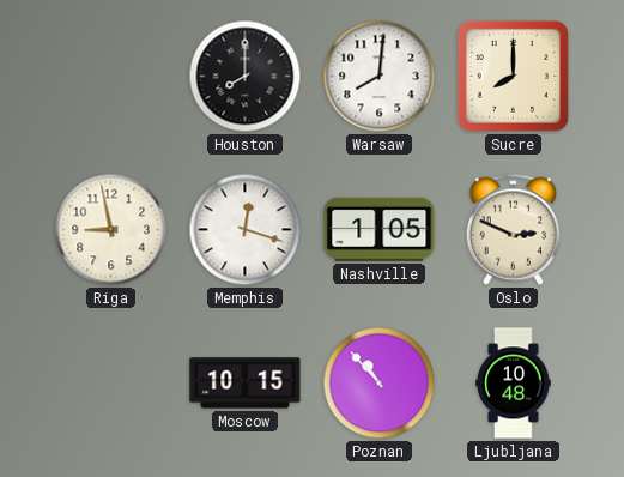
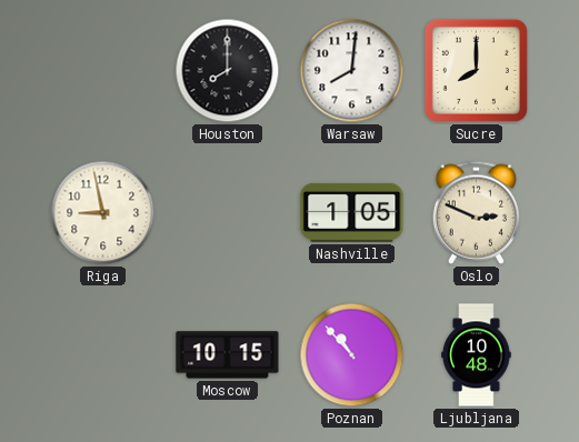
Memphis: 12:18 -> none
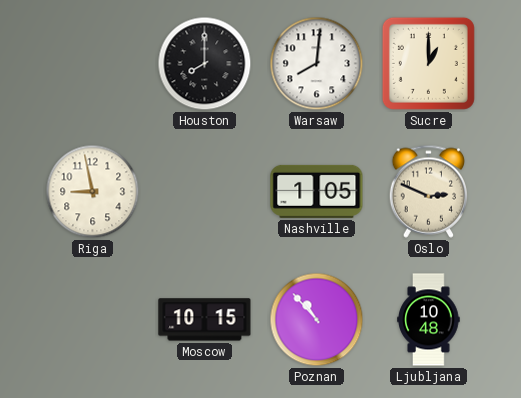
Sucre: 8:00 -> 1:00
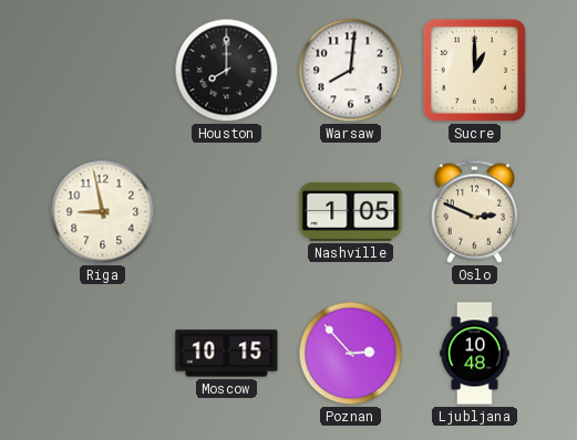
Poznan: 10:53 -> 2:53
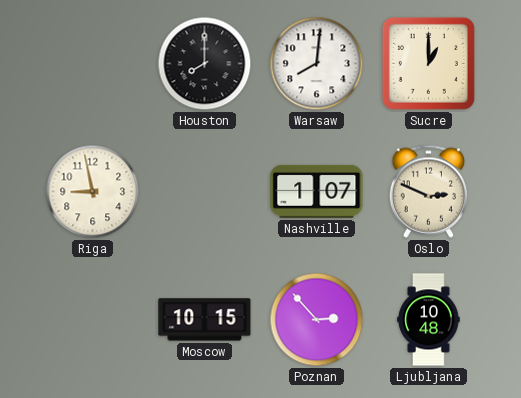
Nashville: 1:05 -> 1:07
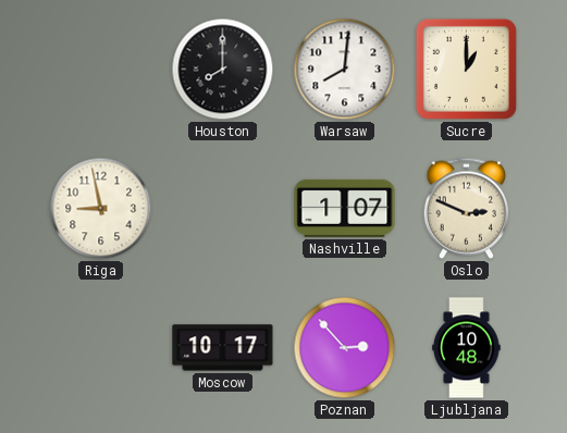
Moscow: 10:15 -> 10:17
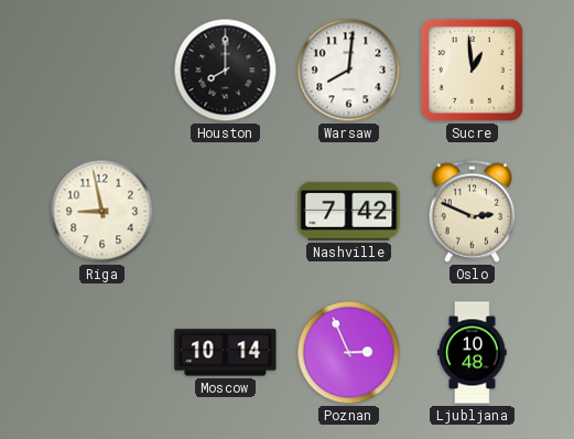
Sucre: 1:00 -> 12:59
Nashville: 1:07 -> 7:42
Moscow: 10:17 -> 10:14
Poznan: 2:53 -> 2:56
